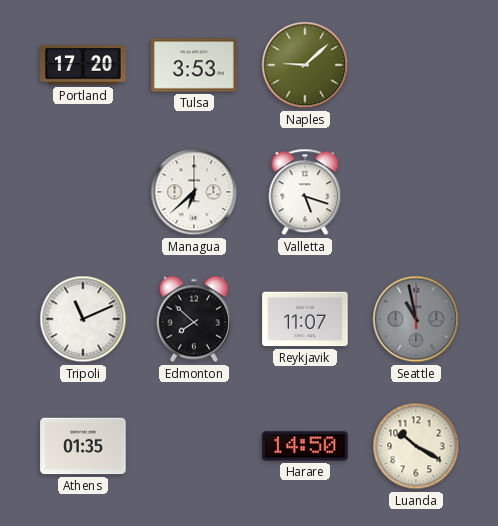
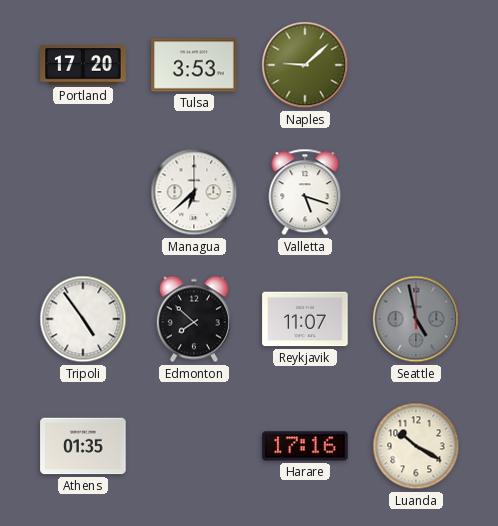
Tripoli: 11:11 -> 4:54
Seattle: 10:58 -> 4:58
Harare: 14:50 -> 17:16
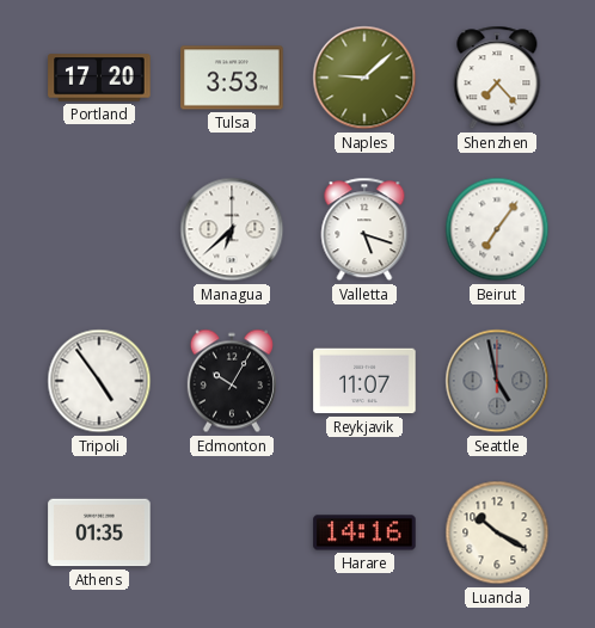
Shenzhen: none -> 7:23
Beirut: none -> 7:06
Edmonton: 7:52 -> 10:05
Harare: 17:16 -> 14:16
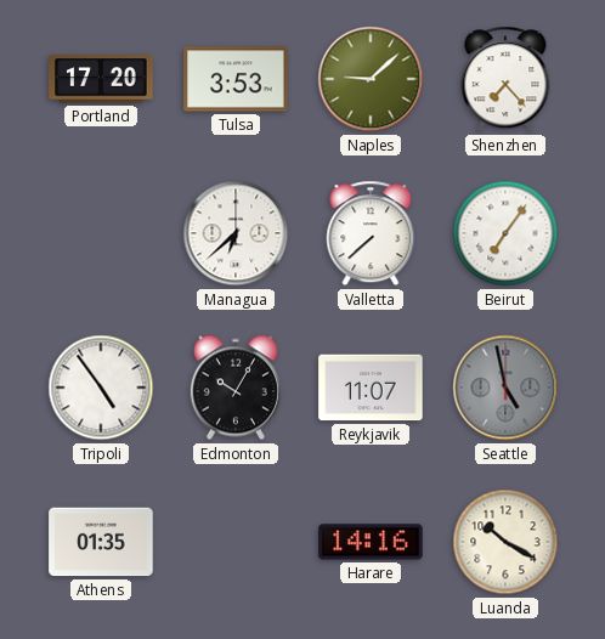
Valletta: 5:18 -> 7:38
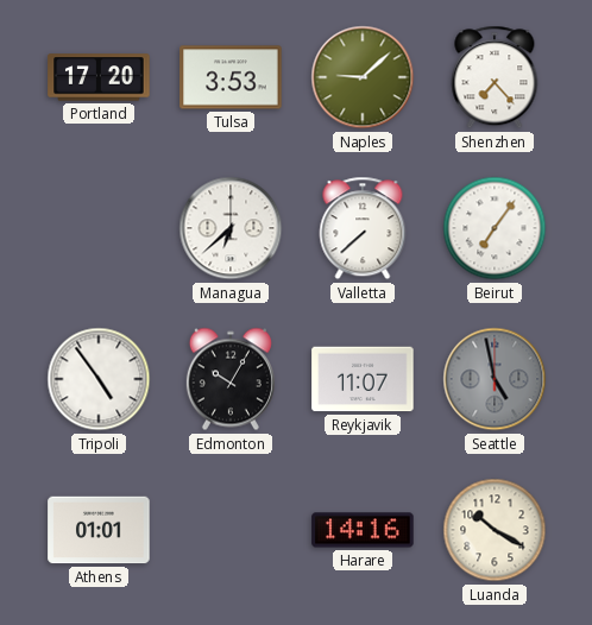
Athens: 01:35 -> 01:01
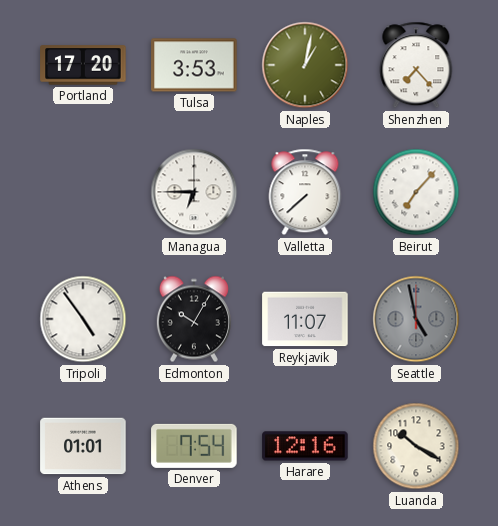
Naples: 9:08 -> 1:02
Managua: 6:38 -> 6:45
Beirut: 7:06 -> 7:07
Denver: none -> 7:54
Harare: 14:16 -> 12:16
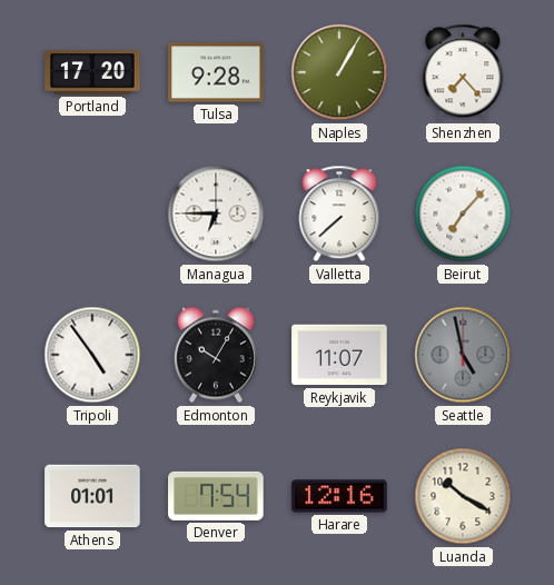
Tulsa: 3:53 -> 9:28
Naples: 1:02 -> 1:05
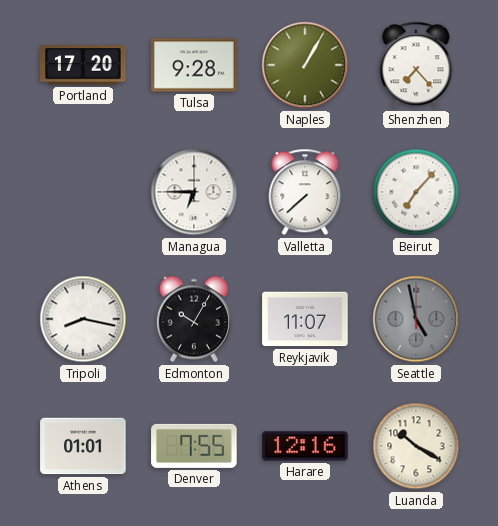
Tripoli: 4:54 -> 8:17
Denver: 7:54 -> 7:55
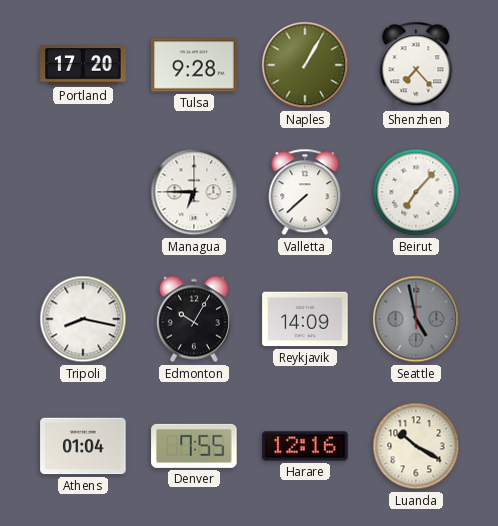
Reykjavik: 11:07 -> 14:09
Athens: 01:01 -> 01:04
